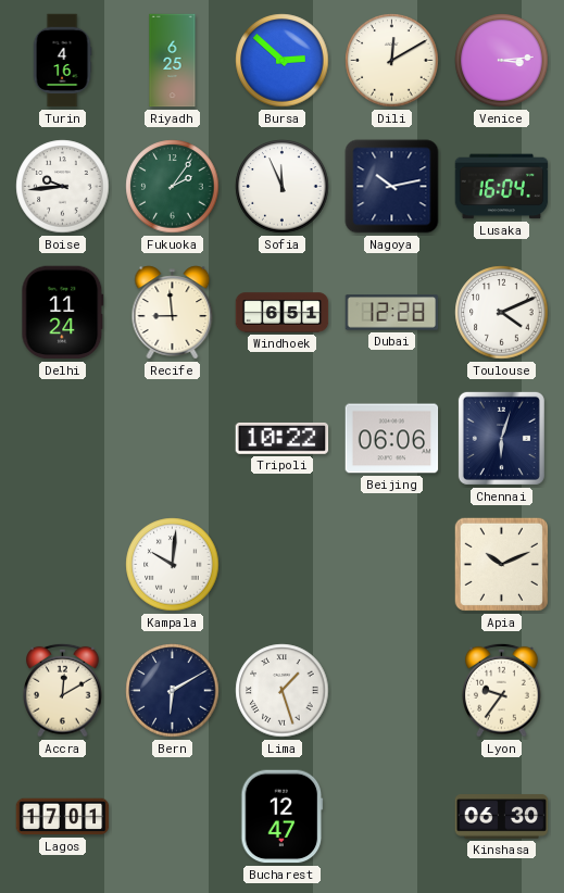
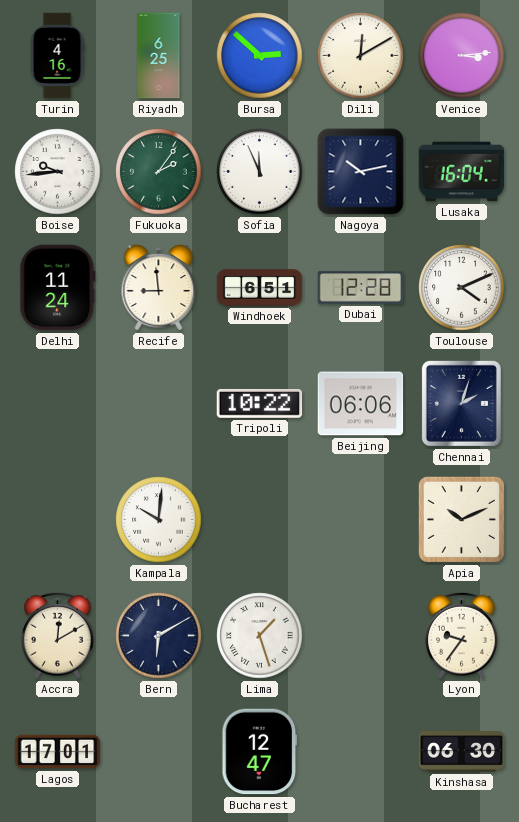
Chennai: 6:03 -> 2:03
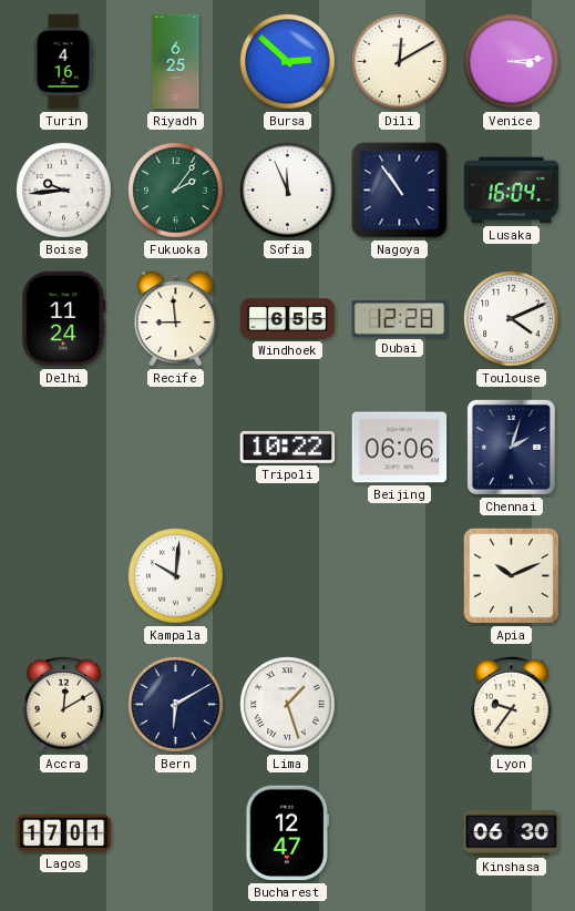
Nagoya: 10:13 -> 10:54
Windhoek: 6:51 -> 6:55
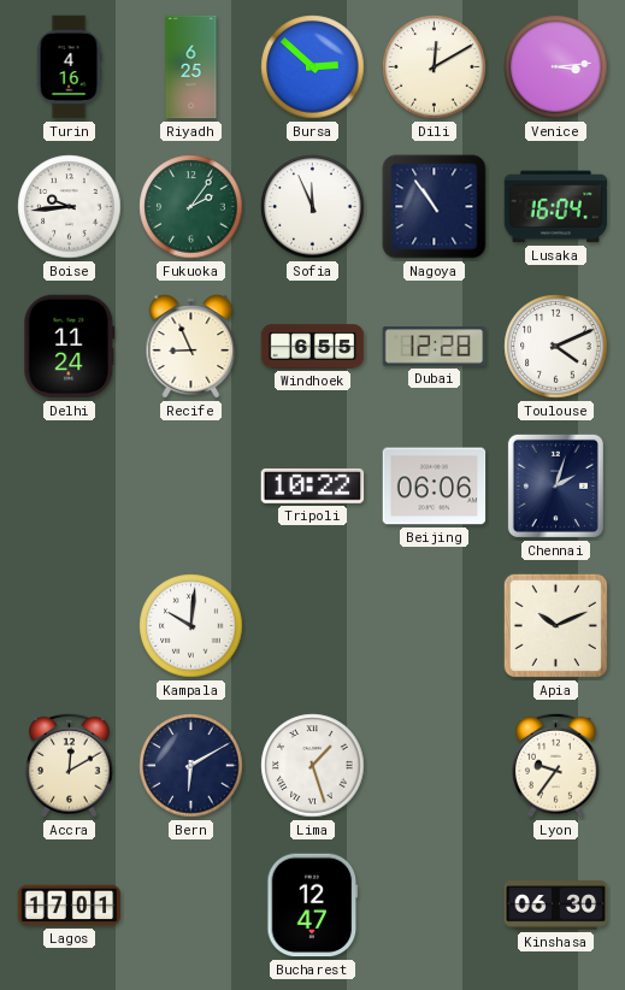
Recife: 8:59 -> 8:56
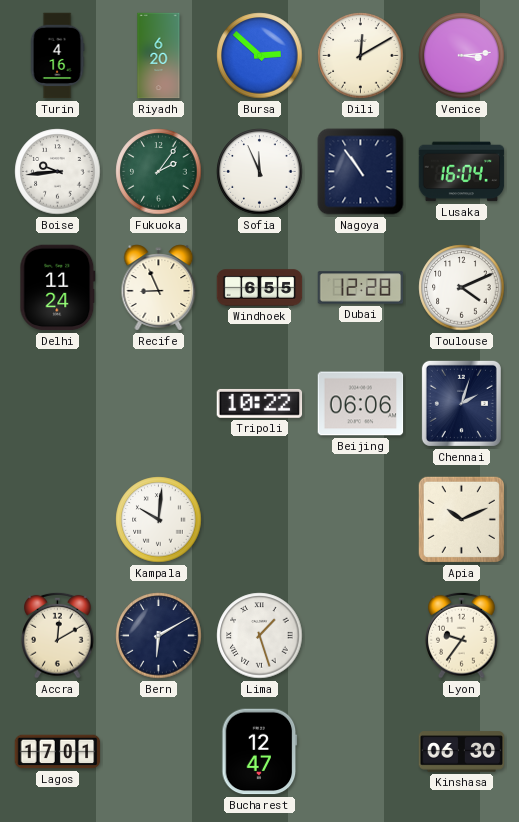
Riyadh: 6:25 -> 6:20
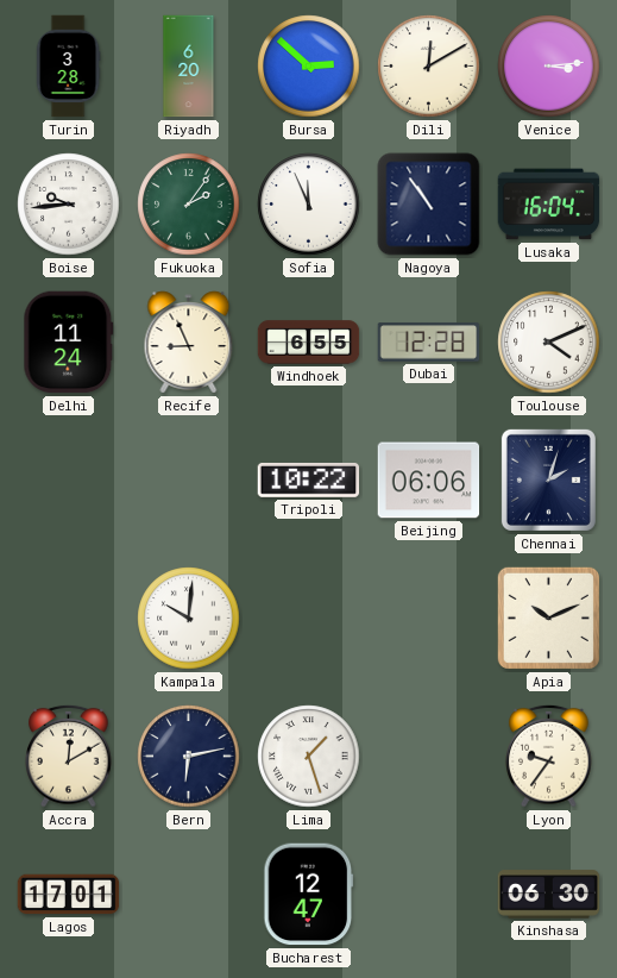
Turin: 4:16 -> 3:28
Bern: 6:10 -> 6:13
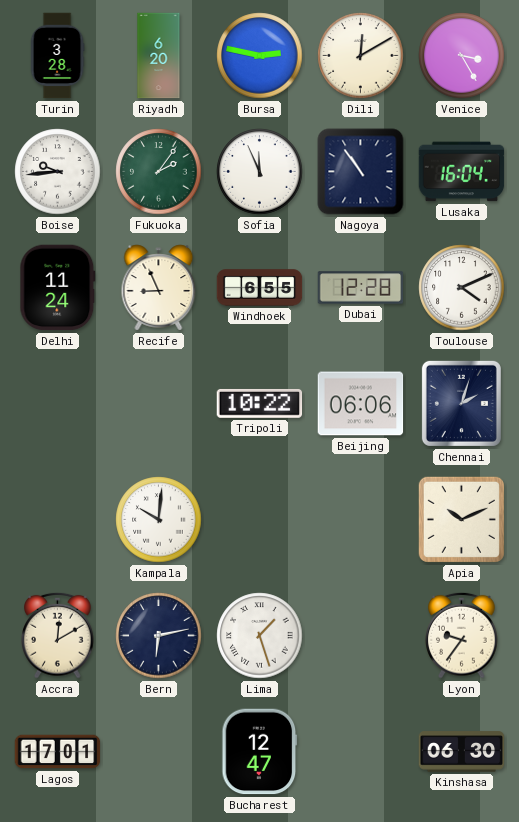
Bursa: 2:52 -> 2:47
Venice: 3:14 -> 3:25
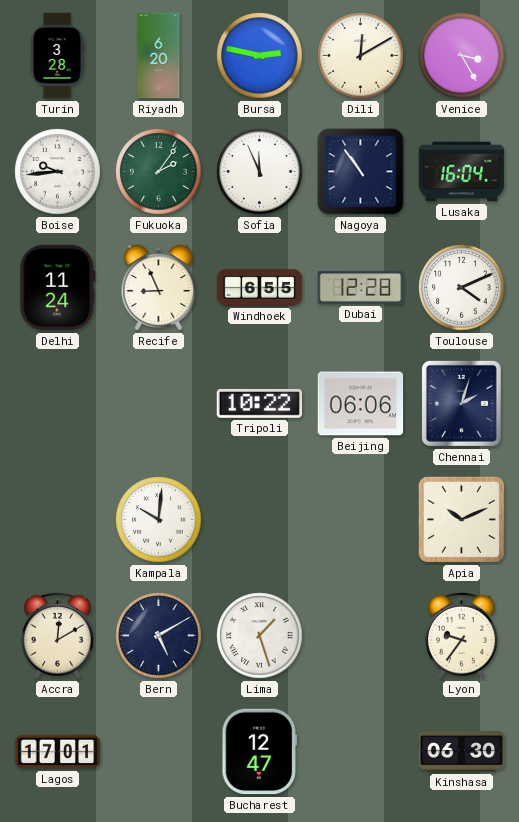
Bern: 6:13 -> 5:10
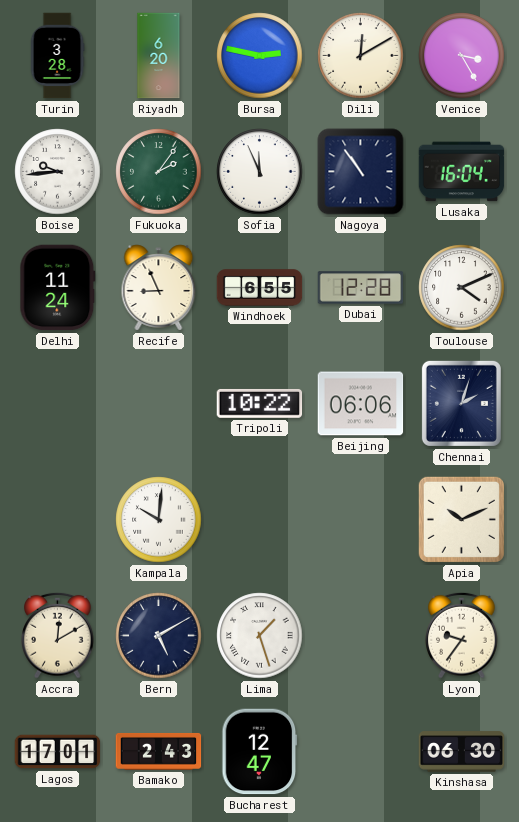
Bamako: none -> 2:43
